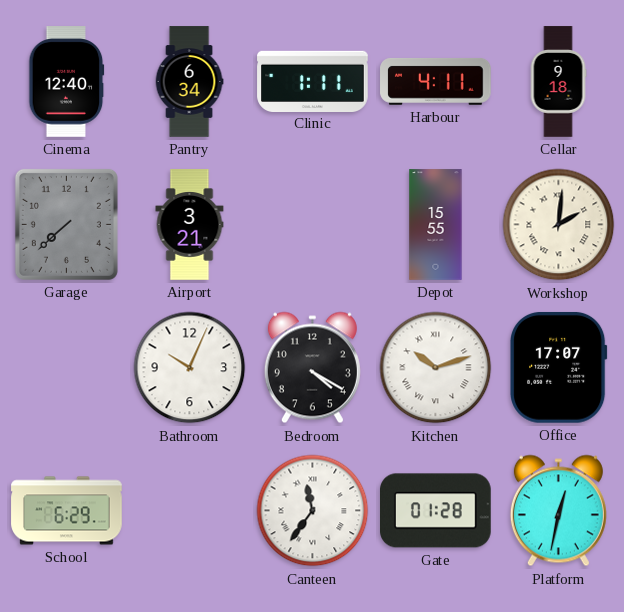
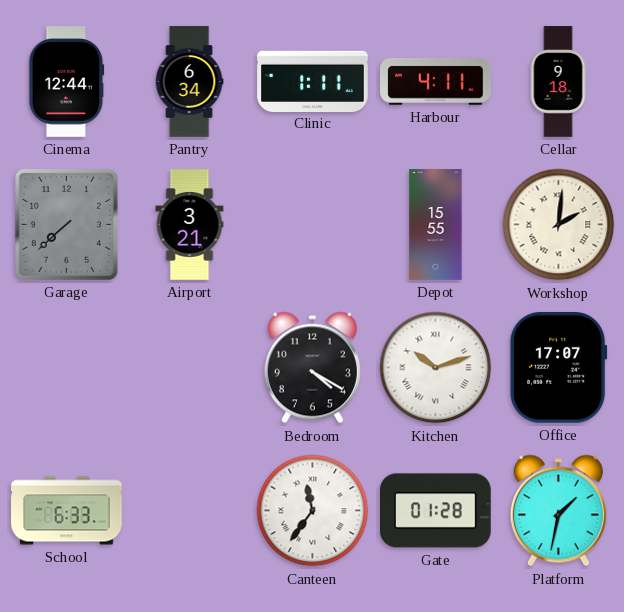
Cinema: 12:40 -> 12:44
Bathroom: 10:04 -> none
School: 6:29 -> 6:33
Platform: 12:32 -> 1:32
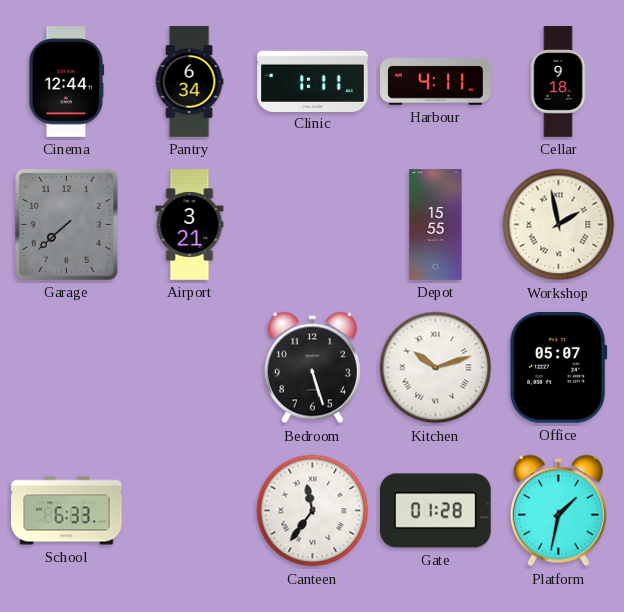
Workshop: 2:01 -> 1:58
Bedroom: 4:20 -> 5:27
Office: 17:07 -> 05:07
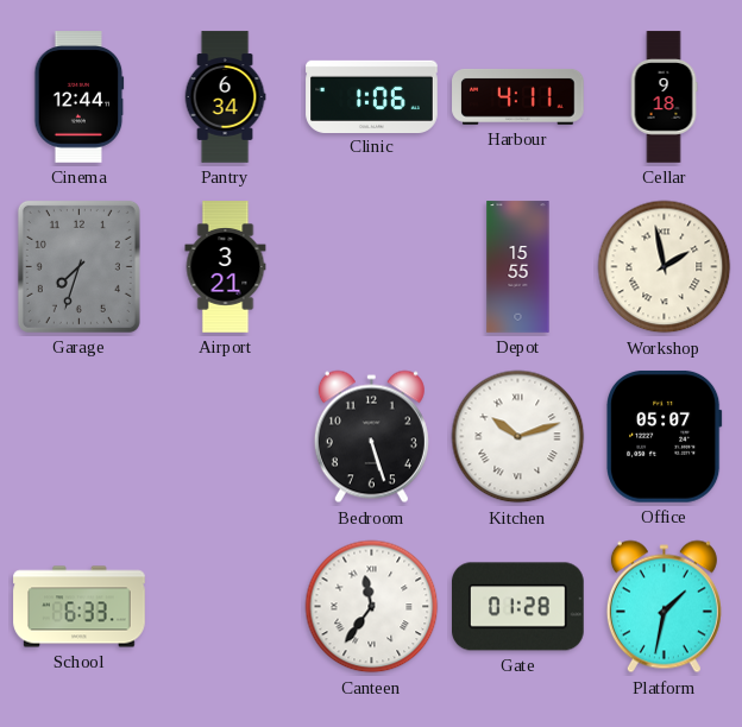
Clinic: 1:11 -> 1:06
Garage: 7:38 -> 7:33
